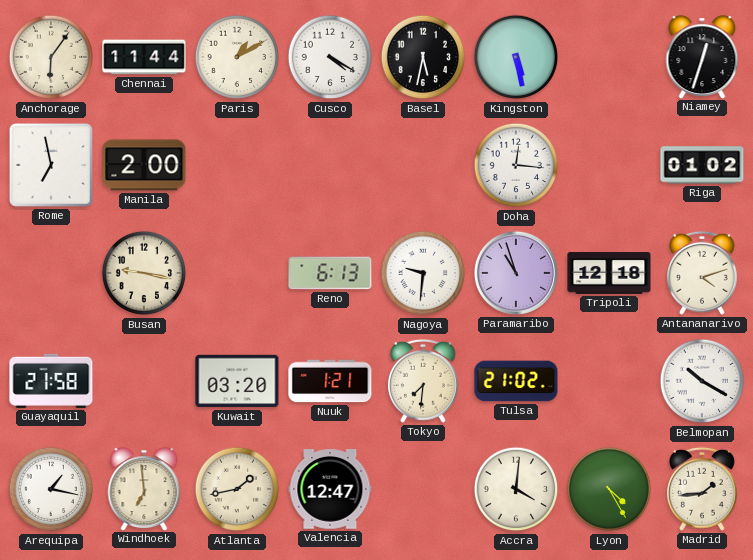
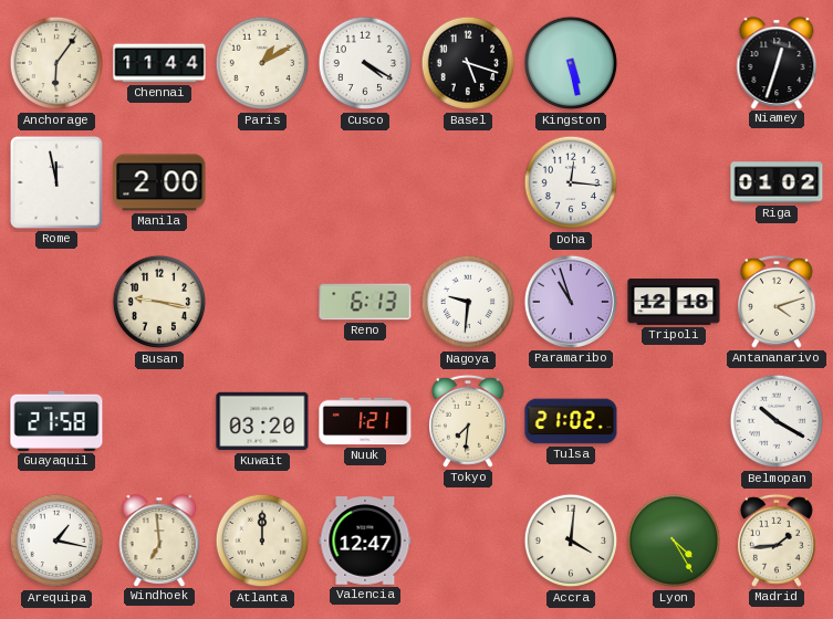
Basel: 5:32 -> 5:18
Rome: 6:58 -> 11:58
Atlanta: 1:43 -> 12:00
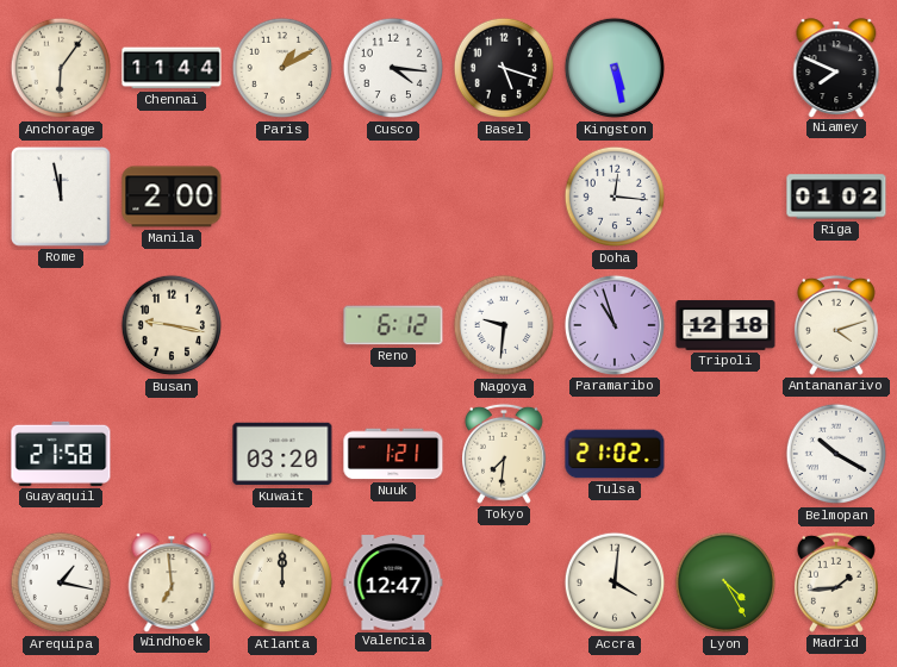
Cusco: 4:20 -> 4:16
Niamey: 12:33 -> 7:49
Reno: 6:13 -> 6:12
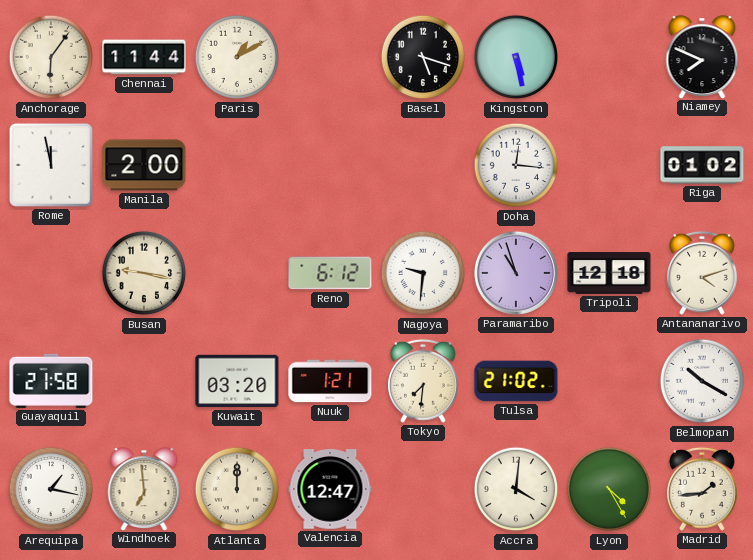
Cusco: 4:16 -> none
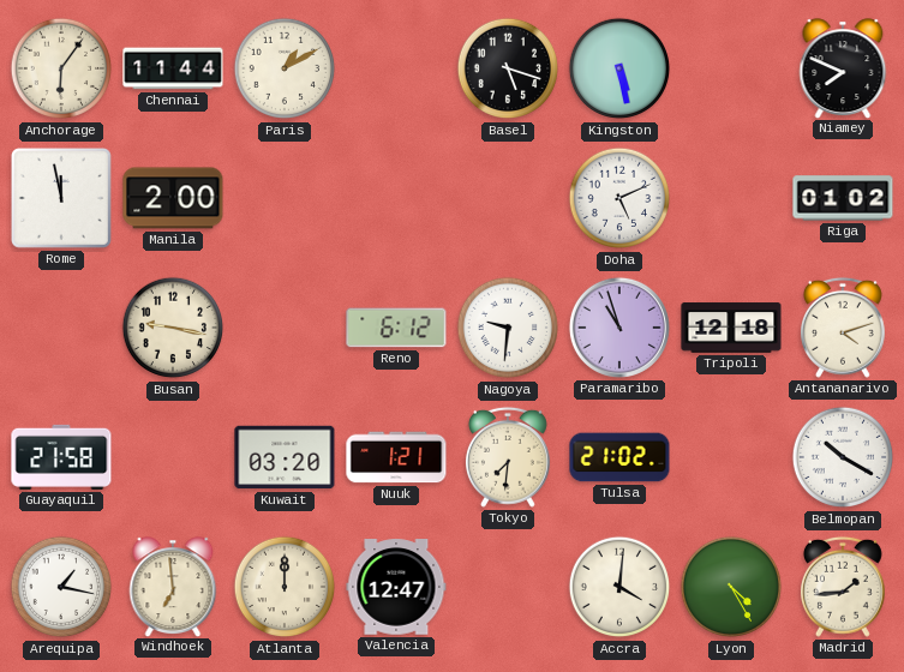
Doha: 12:16 -> 5:11
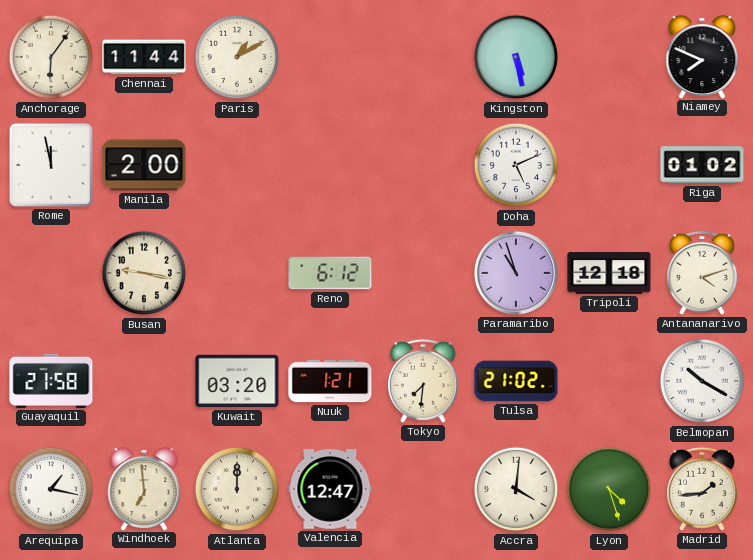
Basel: 5:18 -> none
Nagoya: 9:31 -> none
Lyon: 4:25 -> 4:27
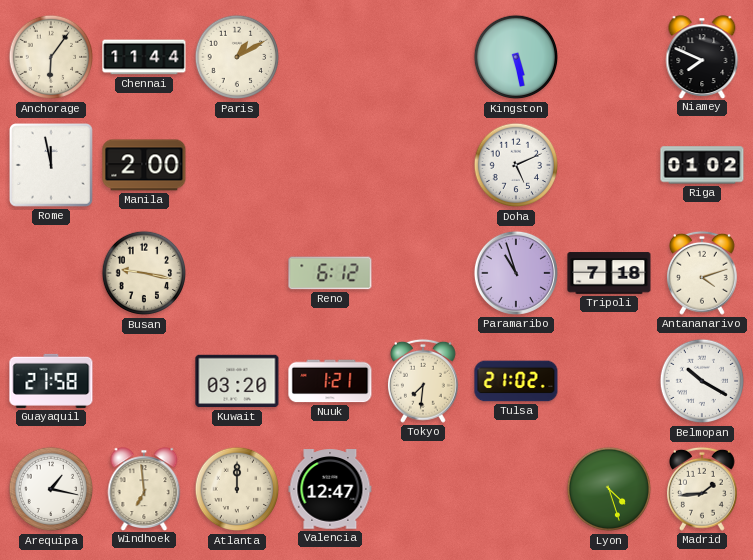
Tripoli: 12:18 -> 7:18
Accra: 4:01 -> none
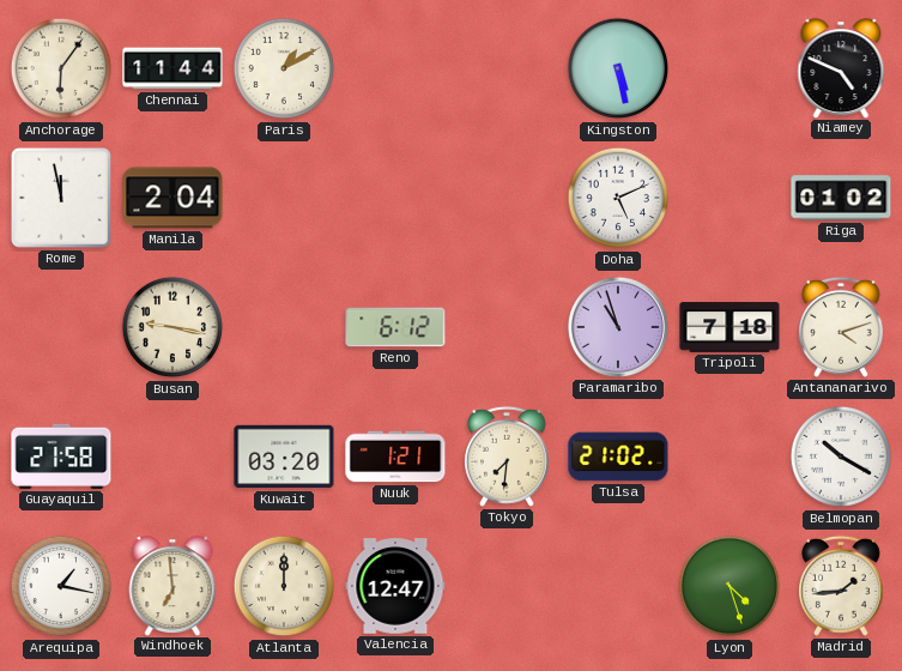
Niamey: 7:49 -> 4:49
Manila: 2:00 -> 2:04
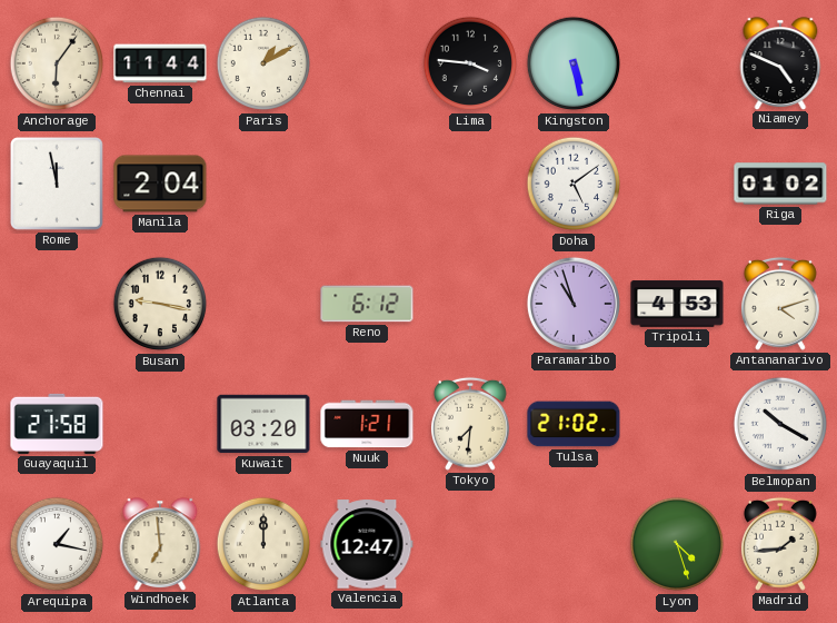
Lima: none -> 3:46
Doha: 5:11 -> 5:09
Tripoli: 7:18 -> 4:53
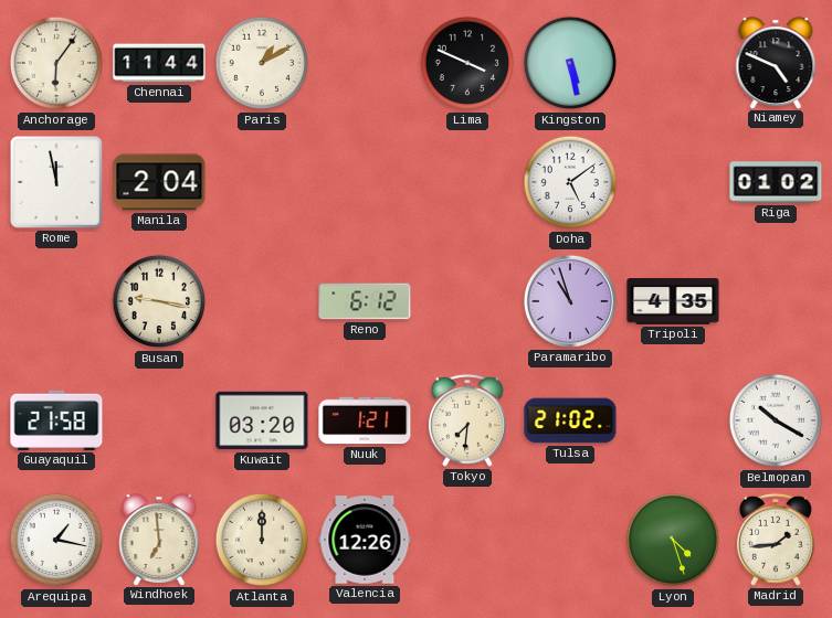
Lima: 3:46 -> 3:49
Tripoli: 4:53 -> 4:35
Antananarivo: 4:12 -> none
Valencia: 12:47 -> 12:26
